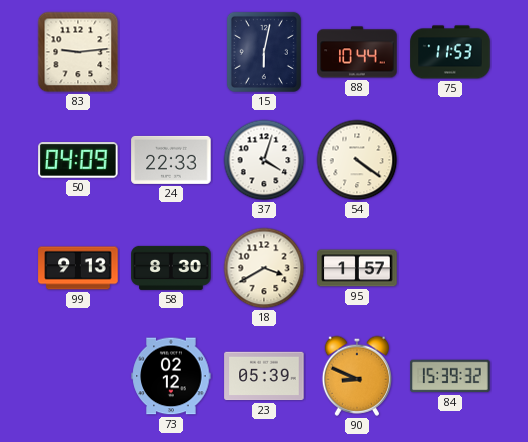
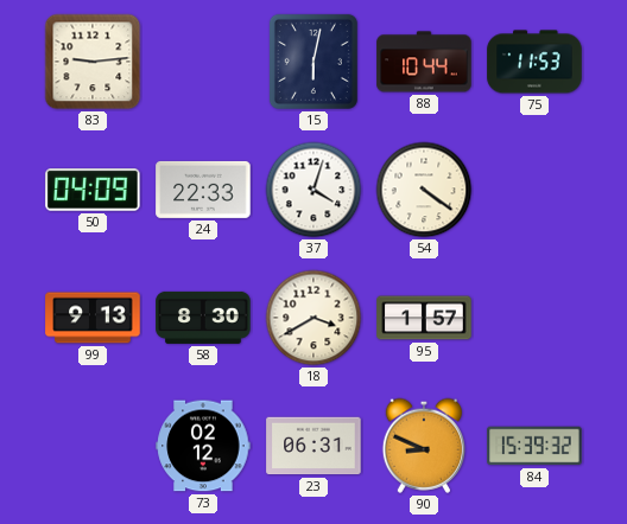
23: 05:39 -> 06:31
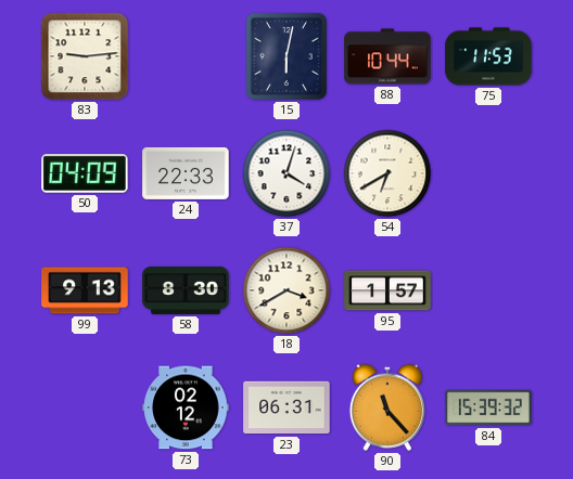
54: 4:21 -> 6:40
90: 8:49 -> 11:23
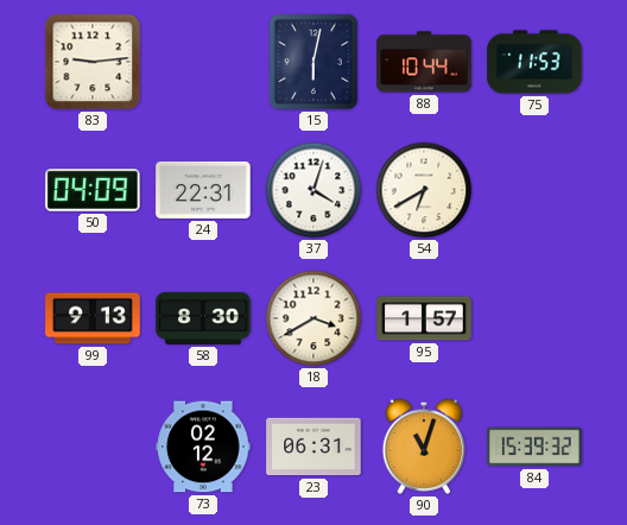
24: 22:33 -> 22:31
90: 11:23 -> 11:03
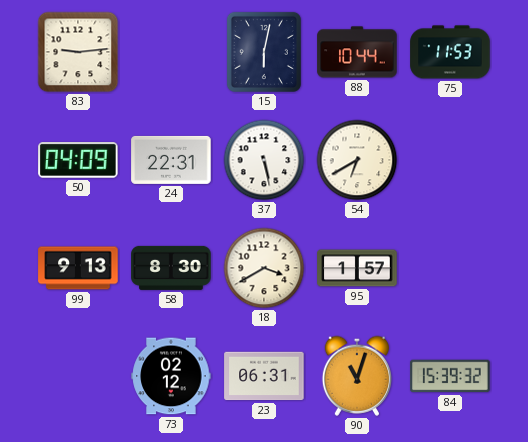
37: 4:03 -> 5:28
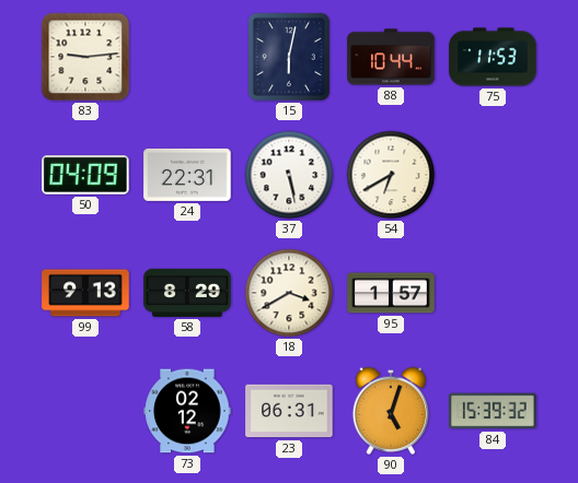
58: 8:30 -> 8:29
90: 11:03 -> 5:03
